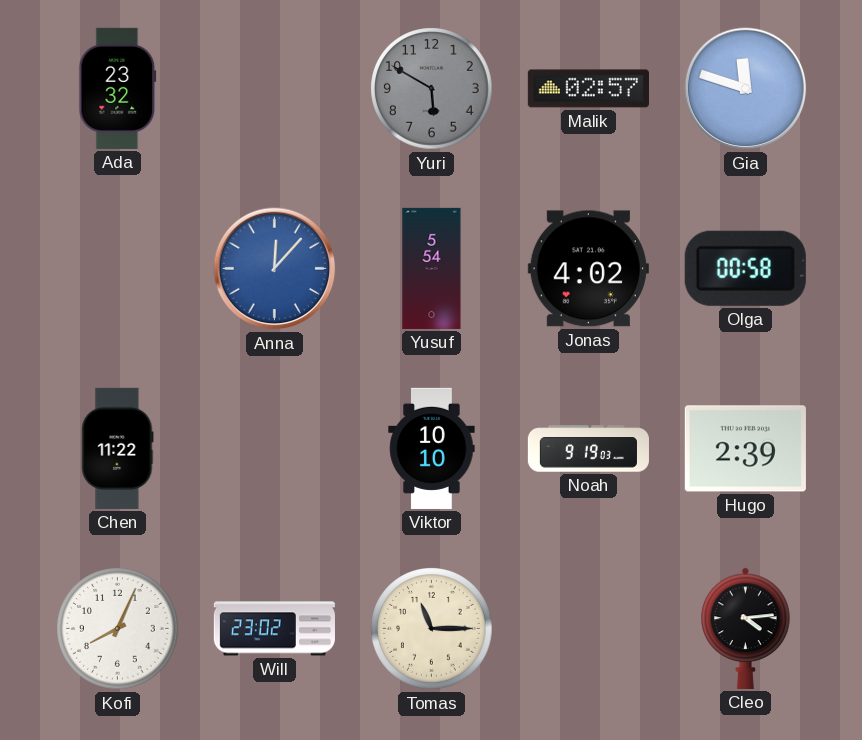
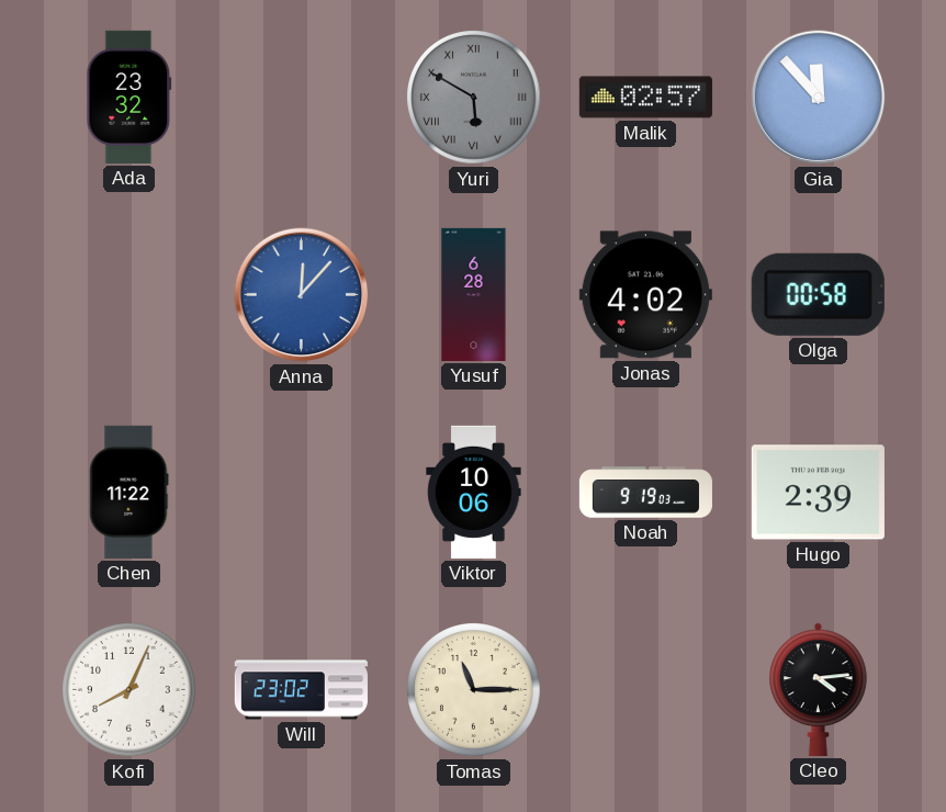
Yuri numerals: Arabic -> Roman
Gia: 11:48 -> 11:53
Yusuf: 5:54 -> 6:28
Viktor: 10:10 -> 10:06
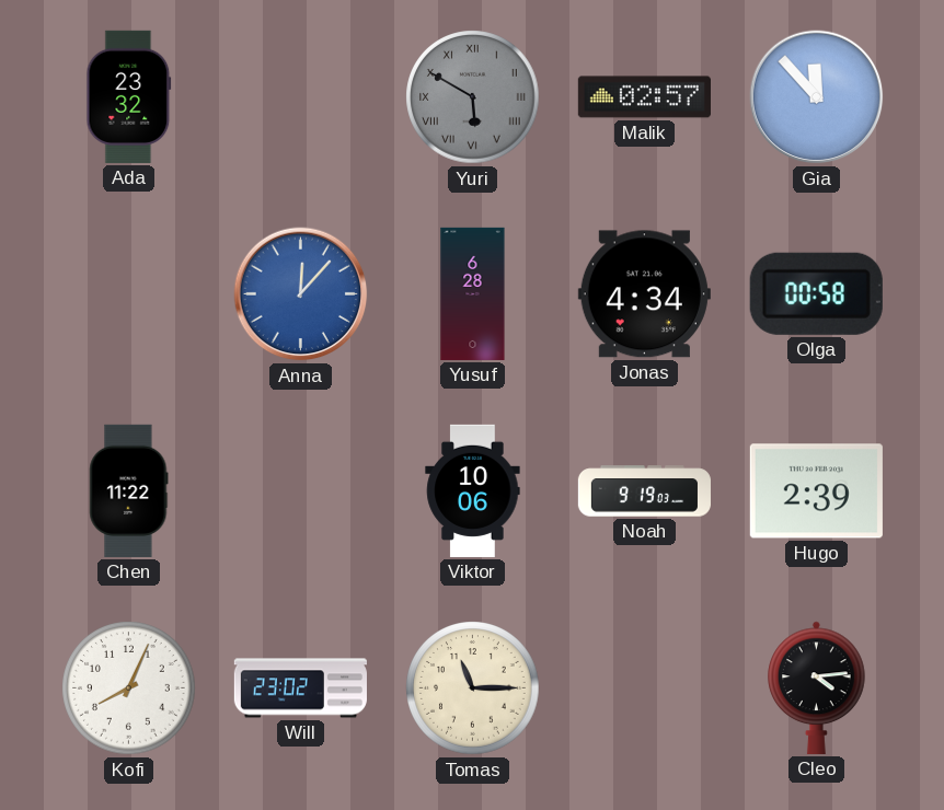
Jonas: 4:02 -> 4:34
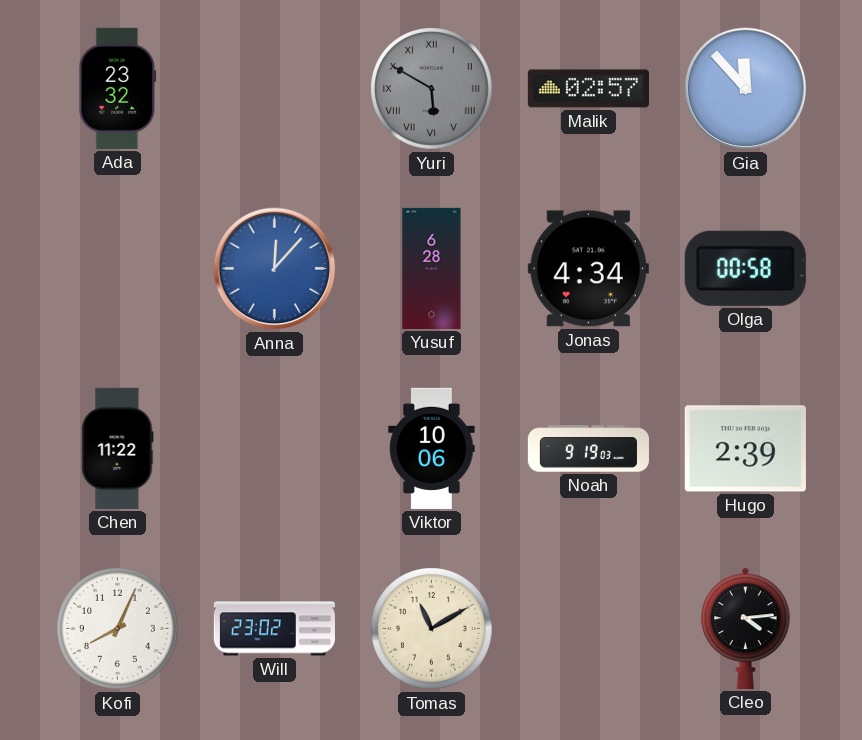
Tomas: 11:15 -> 11:10
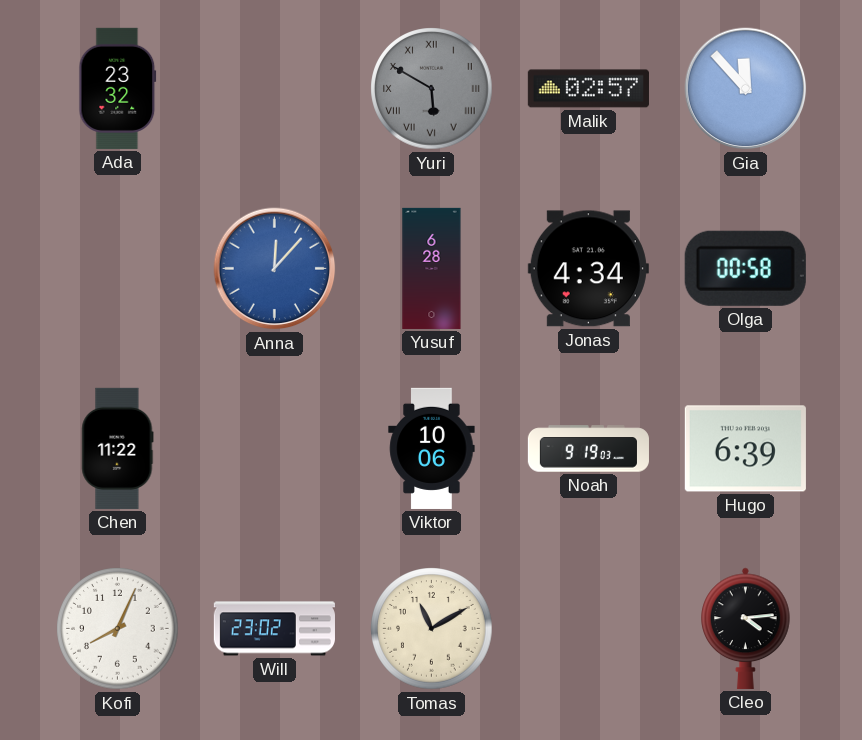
Hugo: 2:39 -> 6:39
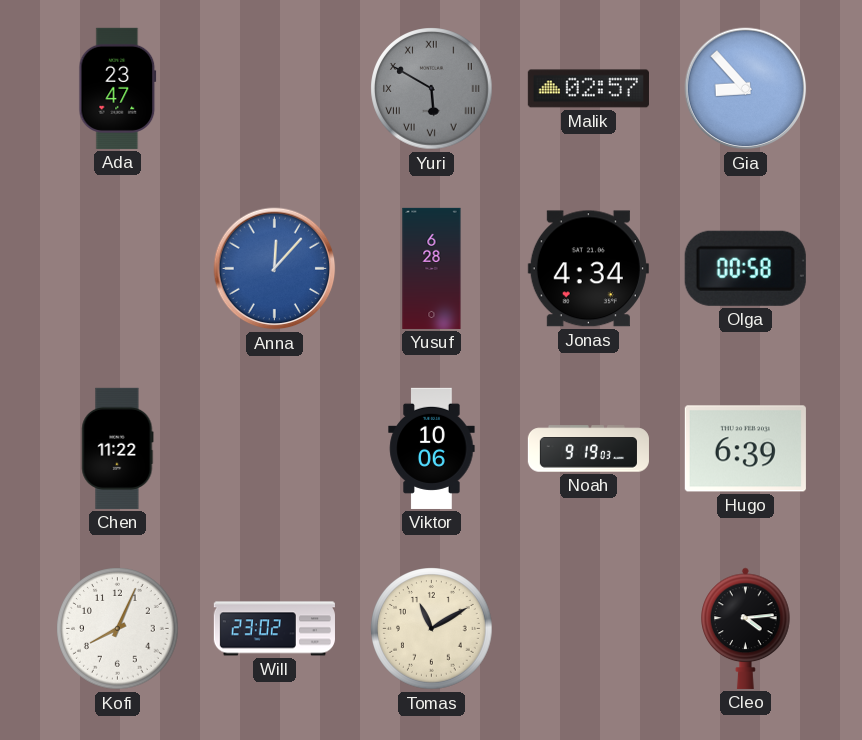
Ada: 23:32 -> 23:47
Gia: 11:53 -> 8:53
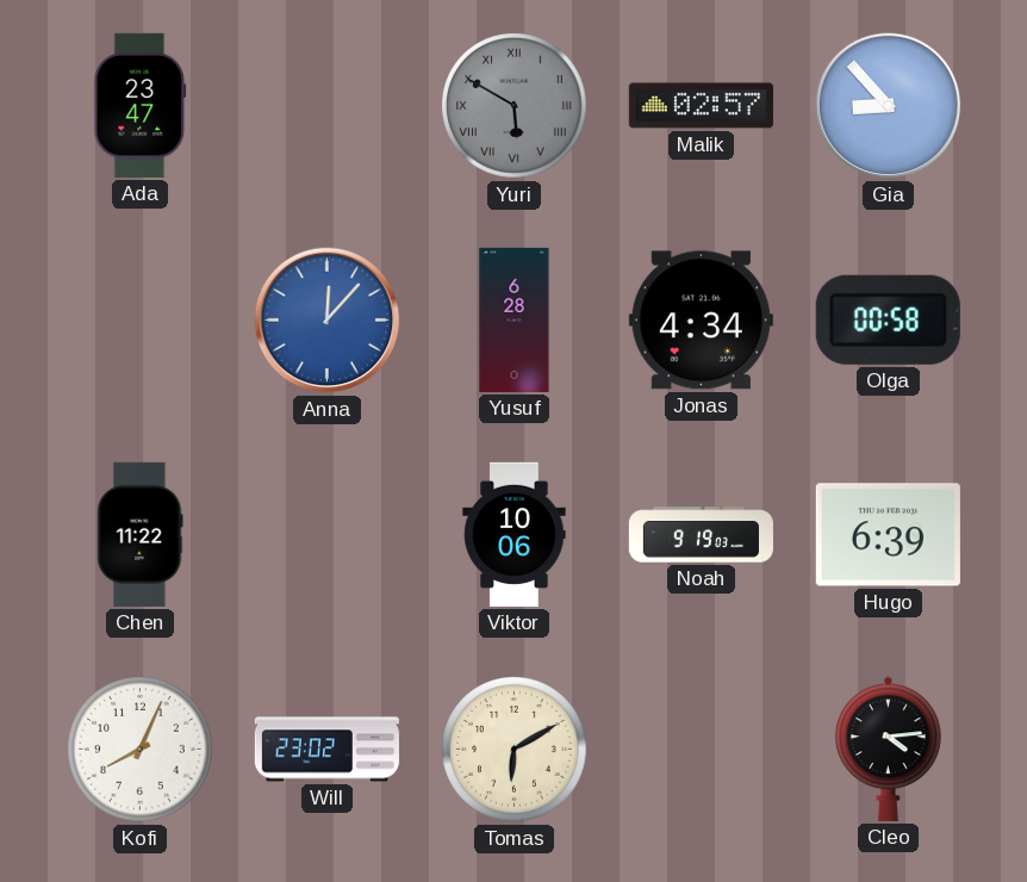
Tomas: 11:10 -> 6:10
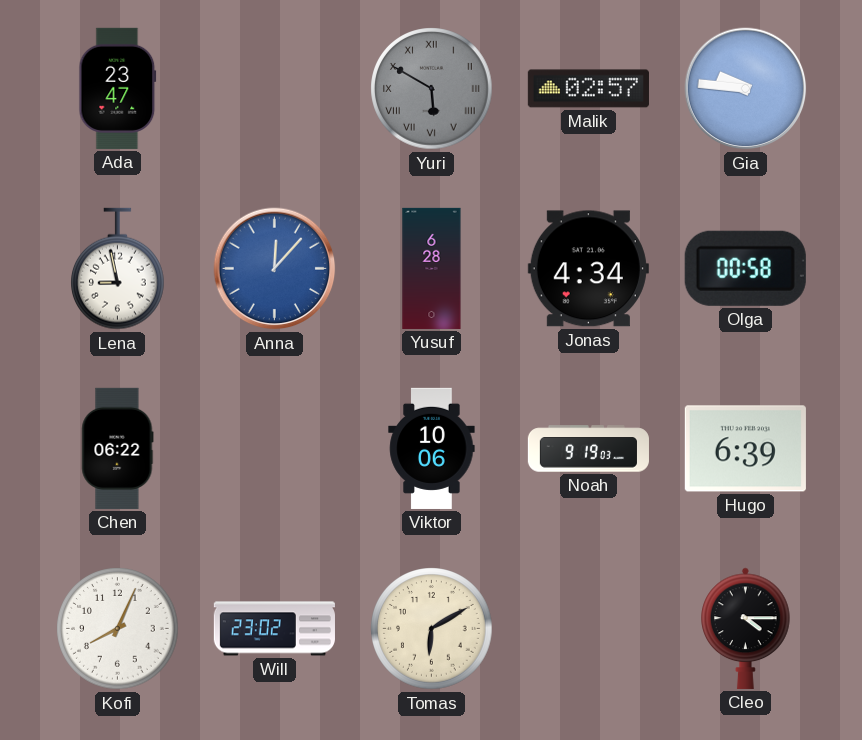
Gia: 8:53 -> 9:46
Lena: none -> 8:58
Chen: 11:22 -> 06:22
Cleo: 4:14 -> 4:15
